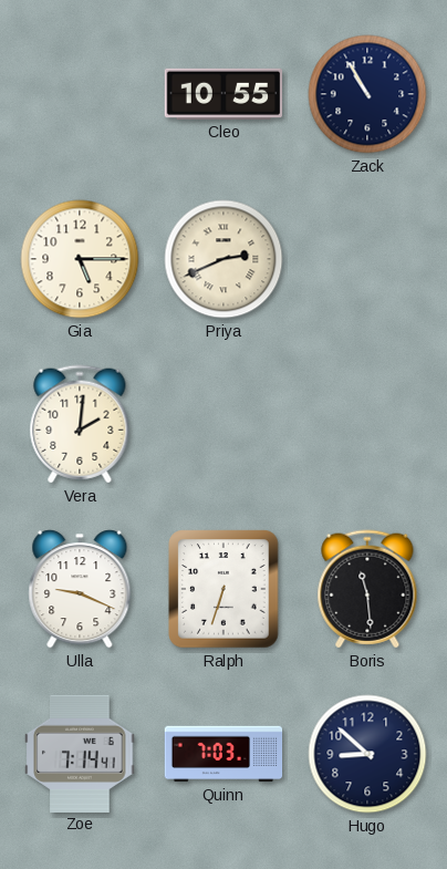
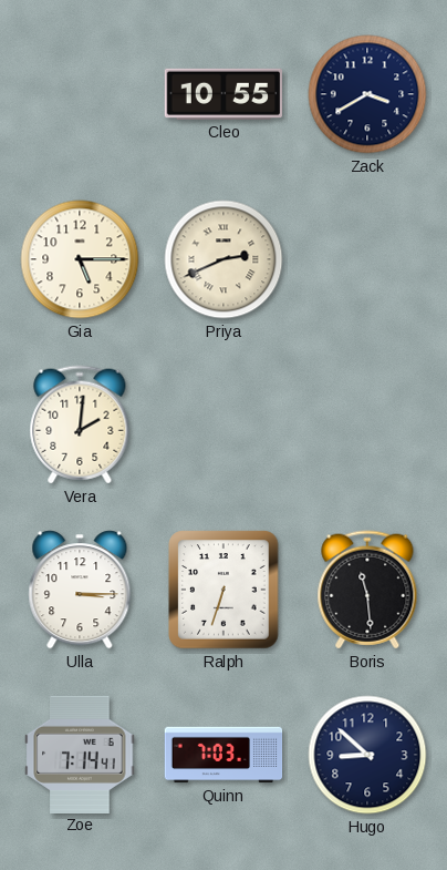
Zack: 10:55 -> 3:40
Ulla: 9:19 -> 3:15
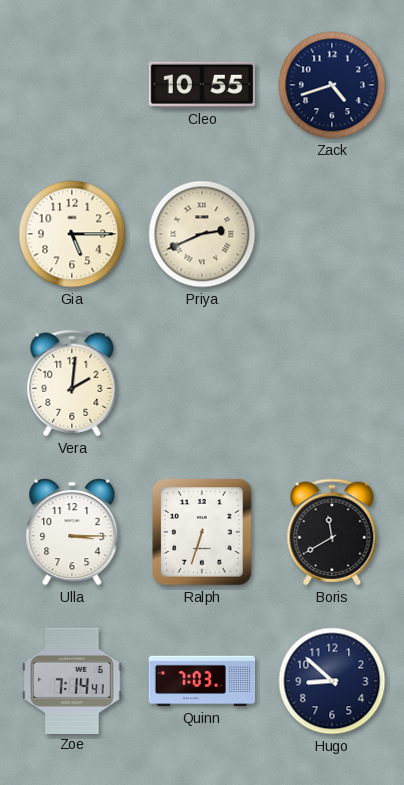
Zack: 3:40 -> 4:42
Boris: 11:29 -> 11:40
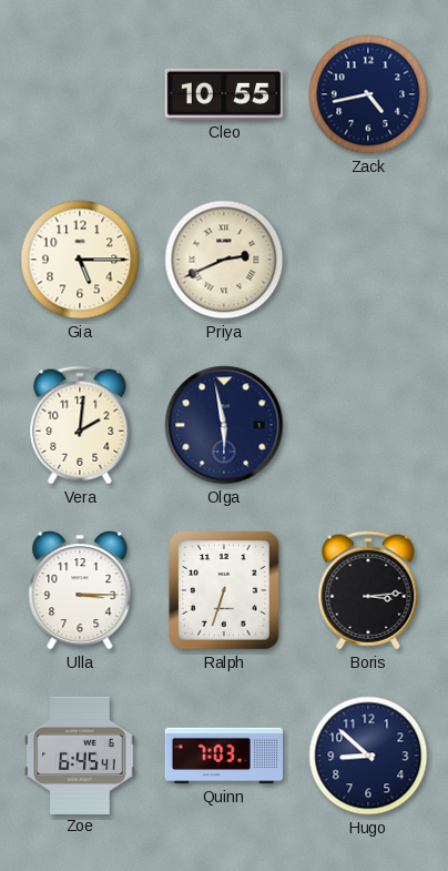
Zack: 4:42 -> 4:43
Olga: none -> 5:58
Boris: 11:40 -> 3:14
Zoe: 7:14 -> 6:45
